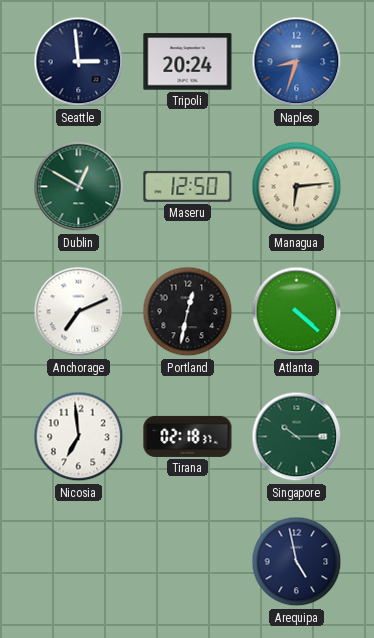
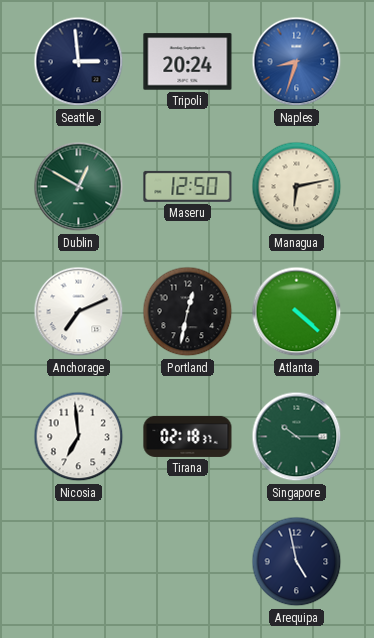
Managua: 6:14 -> 6:13
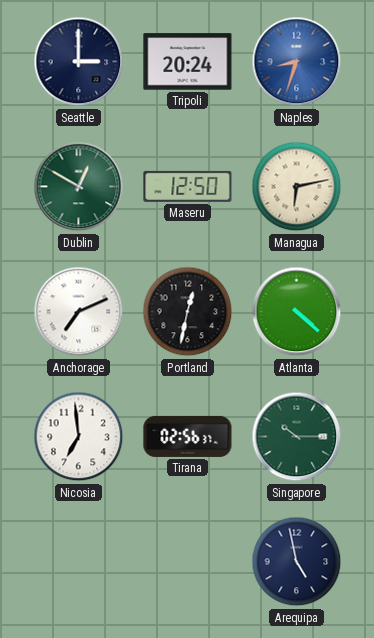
Seattle: 2:59 -> 3:00
Tirana: 02:18 -> 02:56
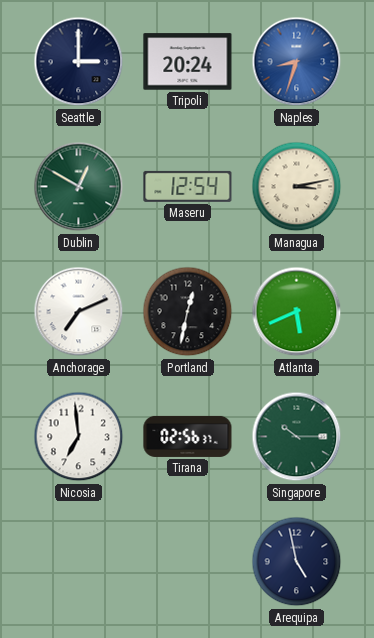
Maseru: 12:50 -> 12:54
Managua: 6:13 -> 3:13
Atlanta: 4:22 -> 5:41
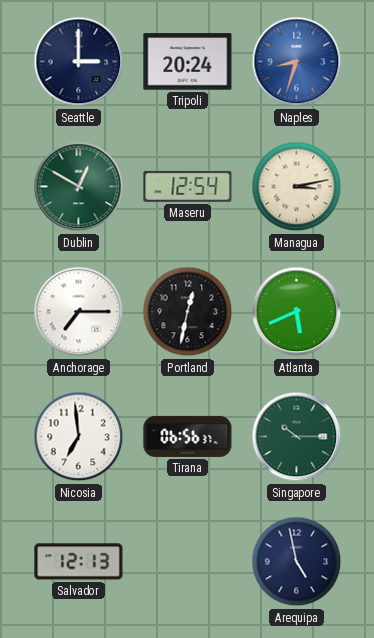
Anchorage: 7:11 -> 7:15
Tirana: 02:56 -> 06:56
Salvador: none -> 12:13
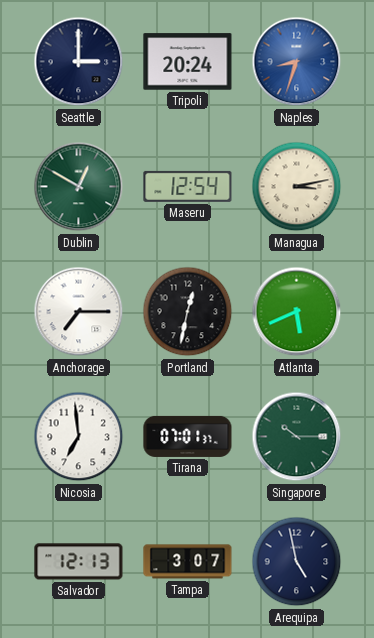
Tirana: 06:56 -> 07:01
Tampa: none -> 3:07
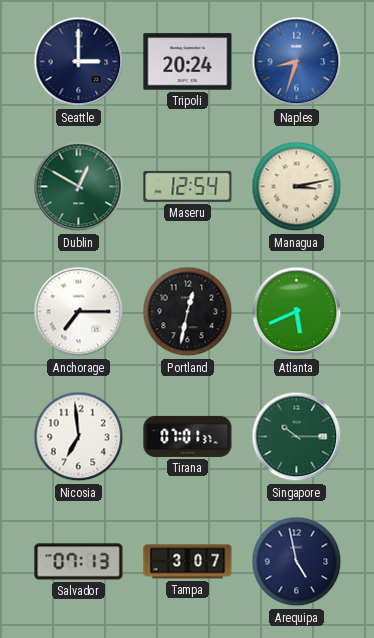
Salvador: 12:13 -> 07:13
